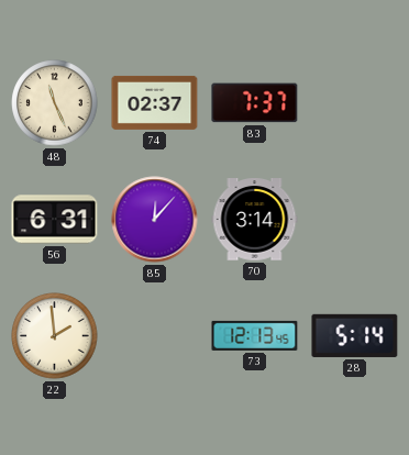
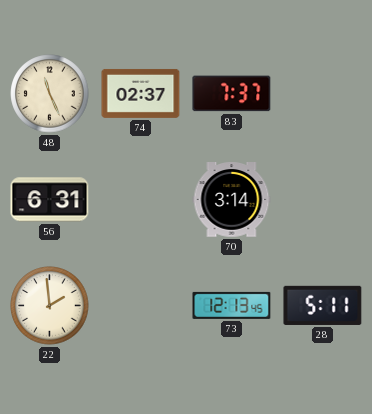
85: 12:07 -> none
28: 5:14 -> 5:11
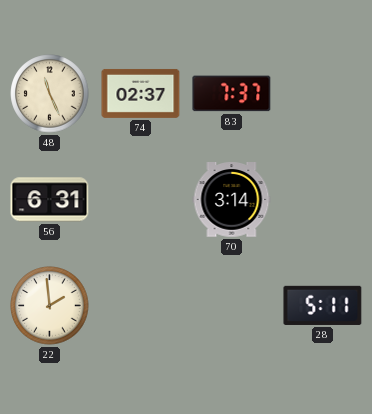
73: 12:13 -> none
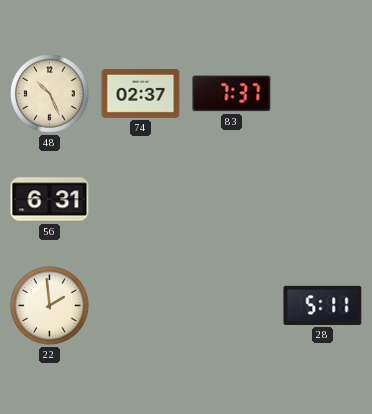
48: 11:26 -> 10:26
70: 3:14 -> none
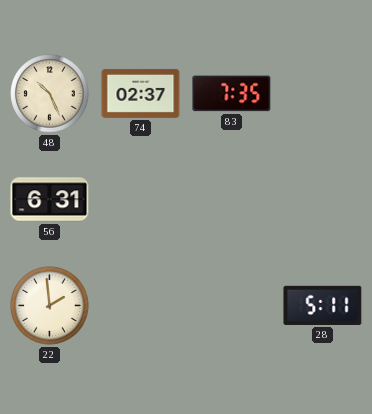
83: 7:37 -> 7:35
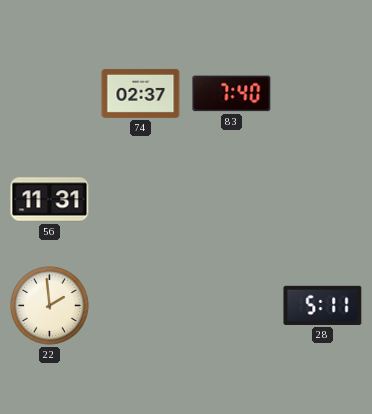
48: 10:26 -> none
83: 7:35 -> 7:40
56: 6:31 -> 11:31
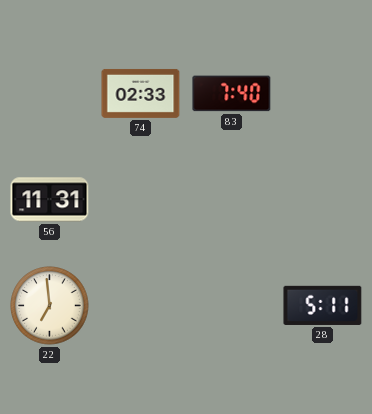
74: 02:37 -> 02:33
22: 1:59 -> 6:59
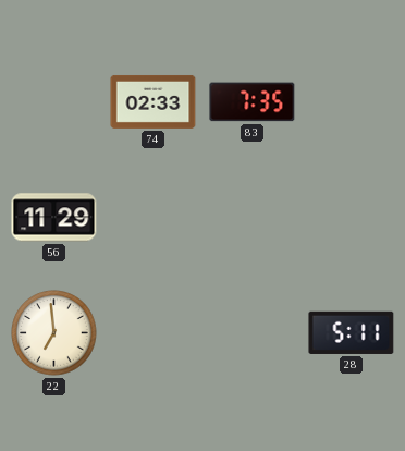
83: 7:40 -> 7:35
56: 11:31 -> 11:29
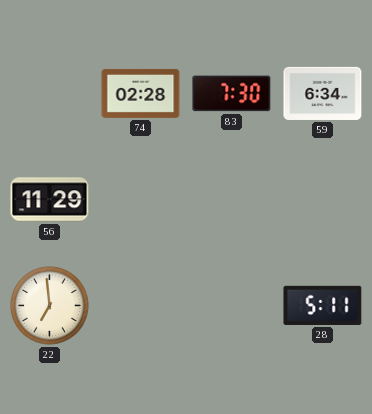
74: 02:33 -> 02:28
83: 7:35 -> 7:30
59: none -> 6:34
